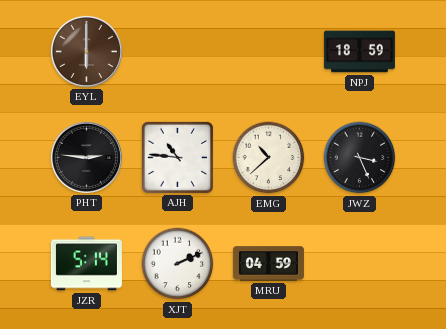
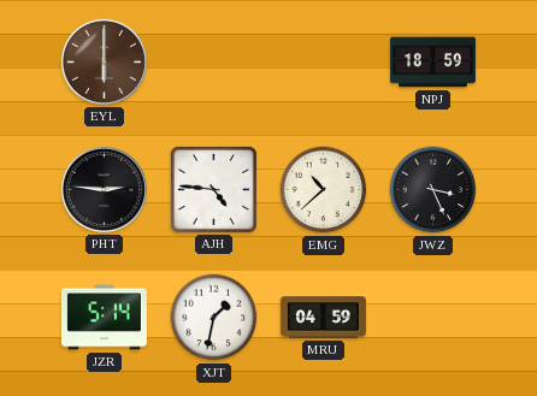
AJH: 10:46 -> 4:46
XJT: 2:11 -> 1:32
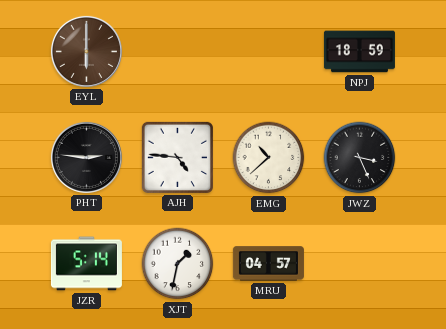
MRU: 04:59 -> 04:57
